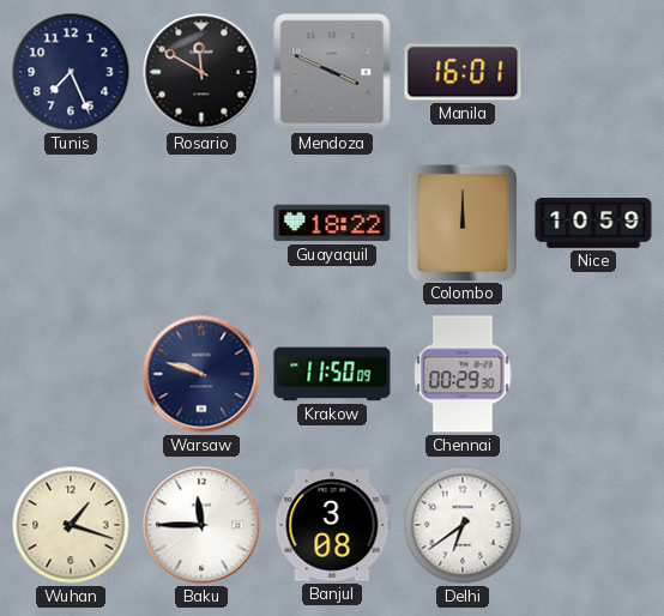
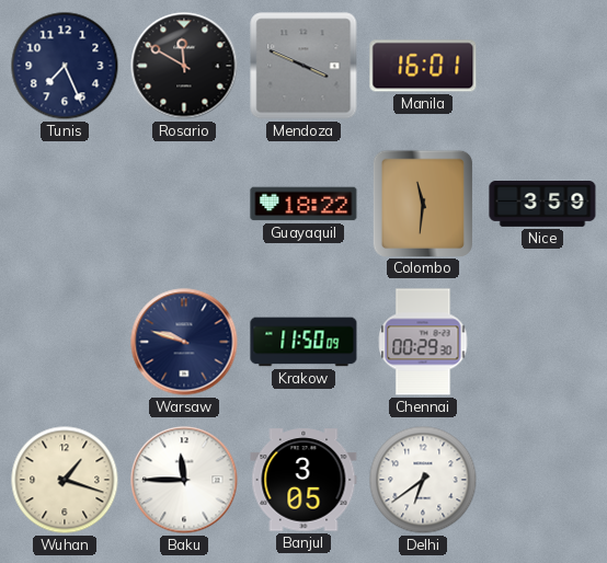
Colombo: 12:00 -> 11:31
Nice: 10:59 -> 3:59
Banjul: 3:08 -> 3:05
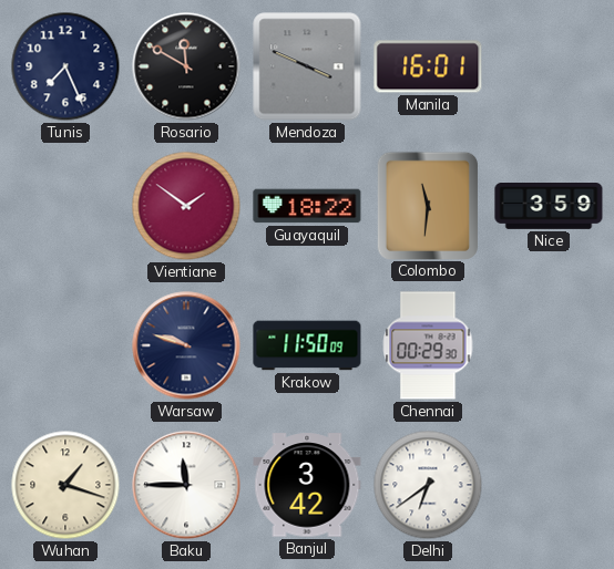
Vientiane: none -> 1:51
Banjul: 3:05 -> 3:42
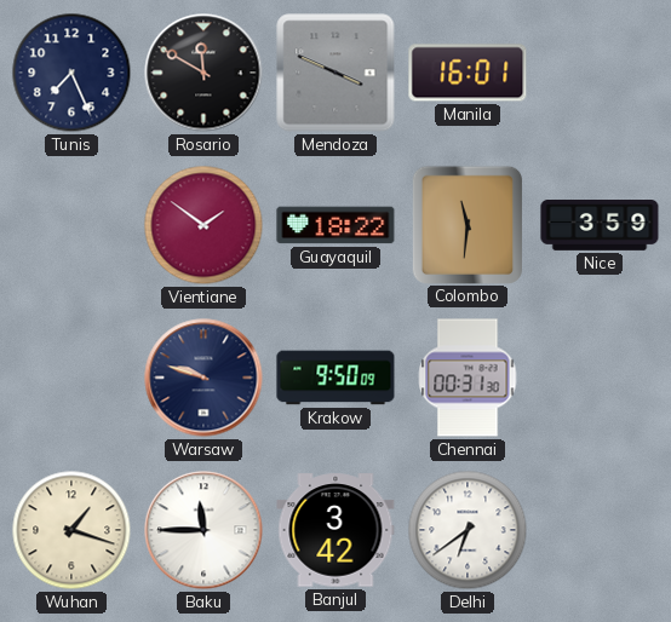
Krakow: 11:50 -> 9:50
Chennai: 00:29 -> 00:31
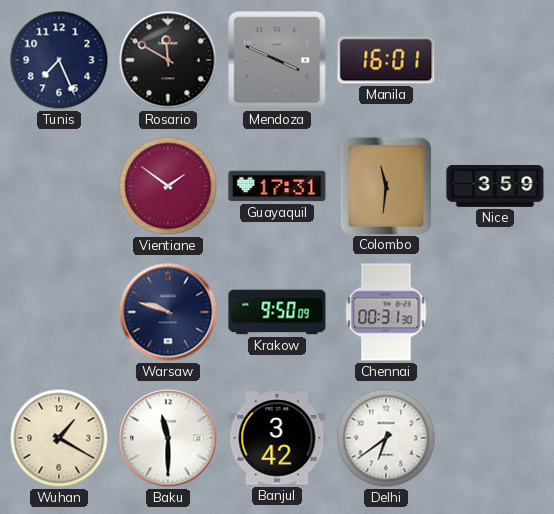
Guayaquil: 18:22 -> 17:31
Wuhan: 1:18 -> 1:20
Baku: 11:45 -> 11:30
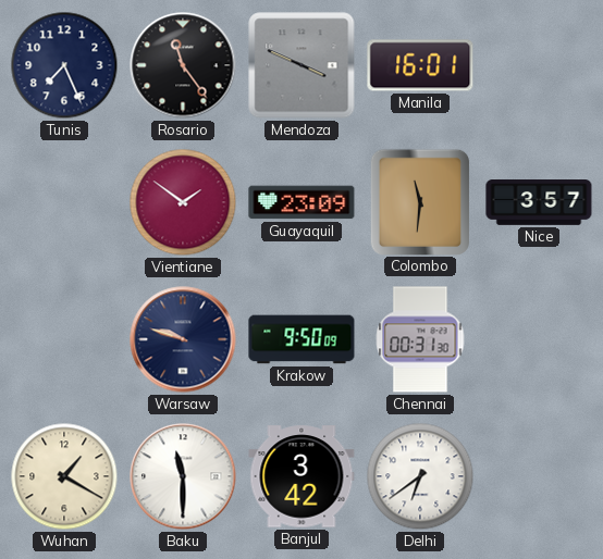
Rosario: 11:50 -> 11:24
Guayaquil: 17:31 -> 23:09
Nice: 3:59 -> 3:57
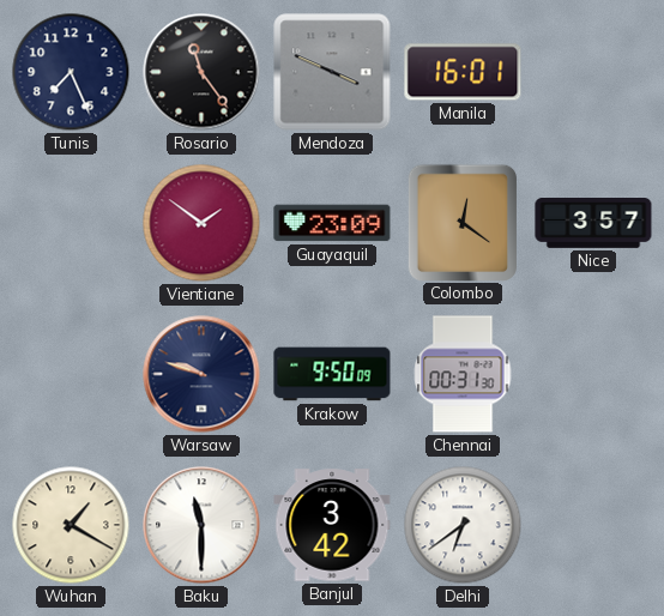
Colombo: 11:31 -> 12:21
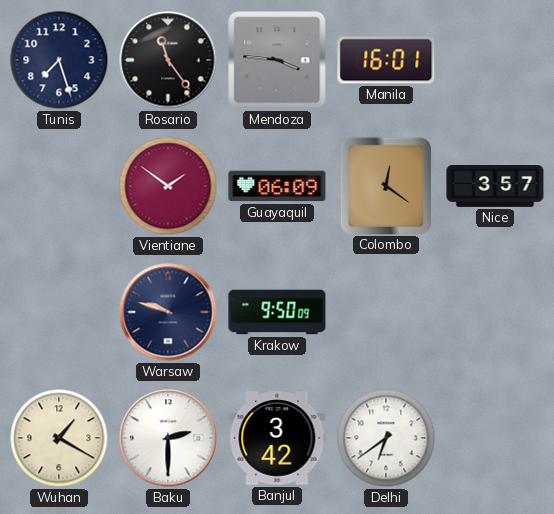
Tunis: 7:26 -> 7:27
Mendoza: 3:49 -> 3:46
Guayaquil: 23:09 -> 06:09
Chennai: 00:31 -> none
Baku: 11:30 -> 2:30
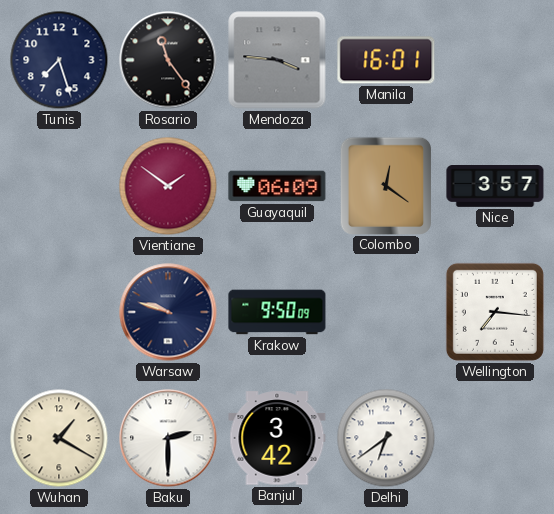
Wellington: none -> 7:16
